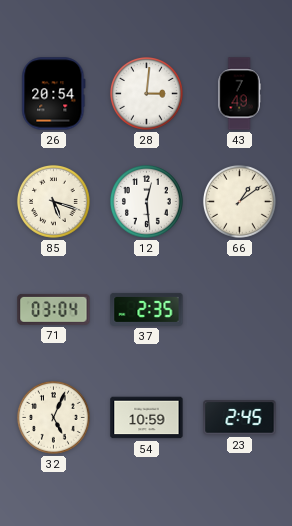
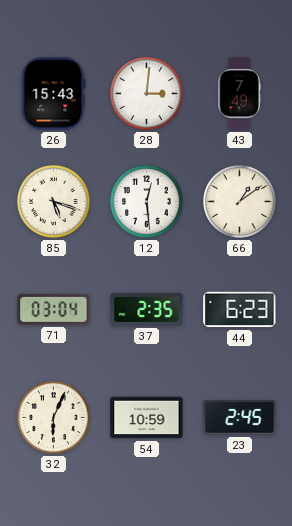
26: 20:54 -> 15:43
44: none -> 6:23
32: 5:04 -> 6:04
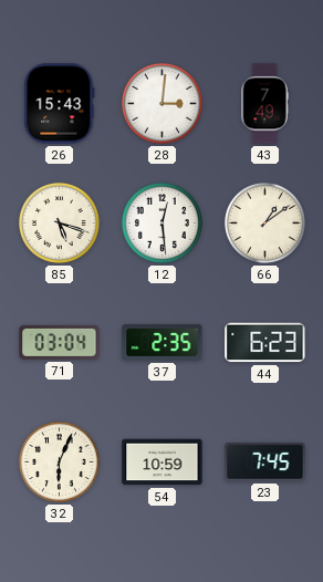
23: 2:45 -> 7:45
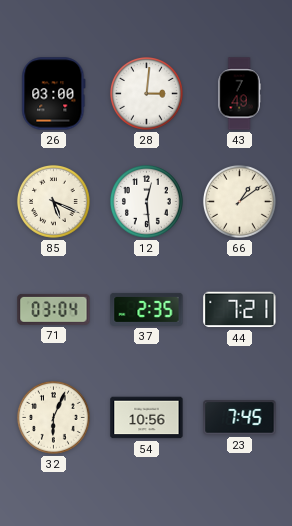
26: 15:43 -> 03:00
85: 5:18 -> 5:19
44: 6:23 -> 7:21
54: 10:59 -> 10:56
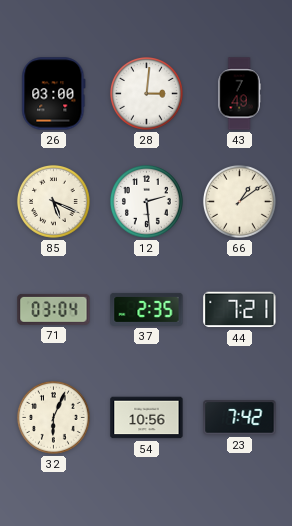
12: 12:29 -> 2:29
23: 7:45 -> 7:42
